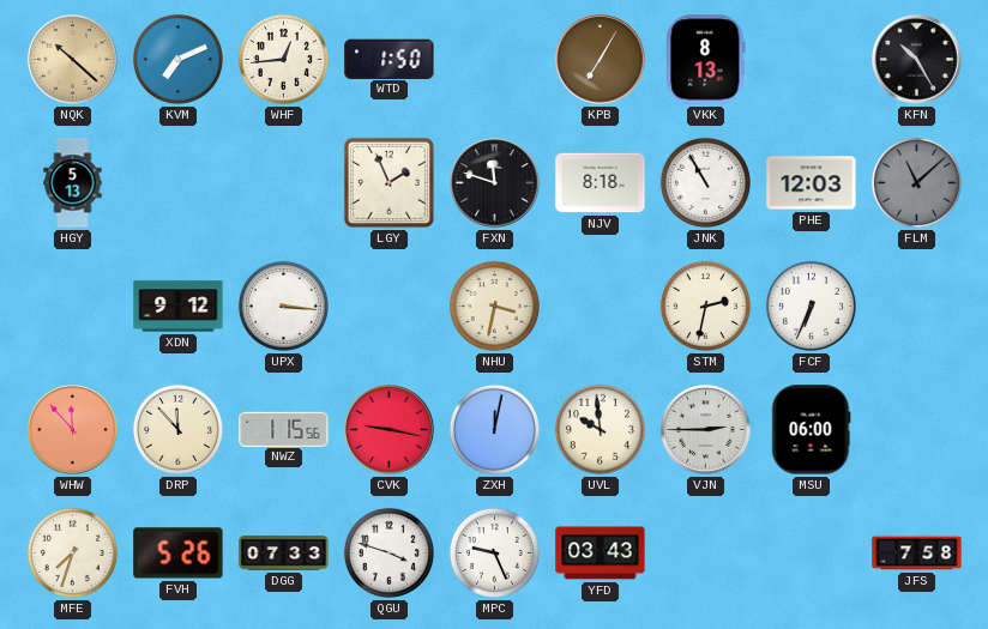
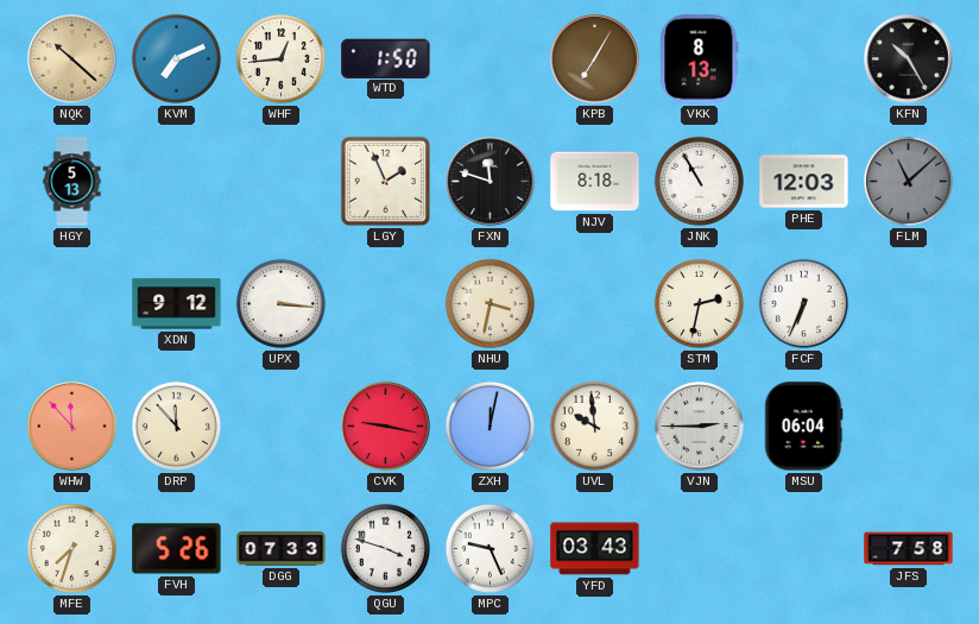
NWZ: 1:15 -> none
MSU: 06:00 -> 06:04
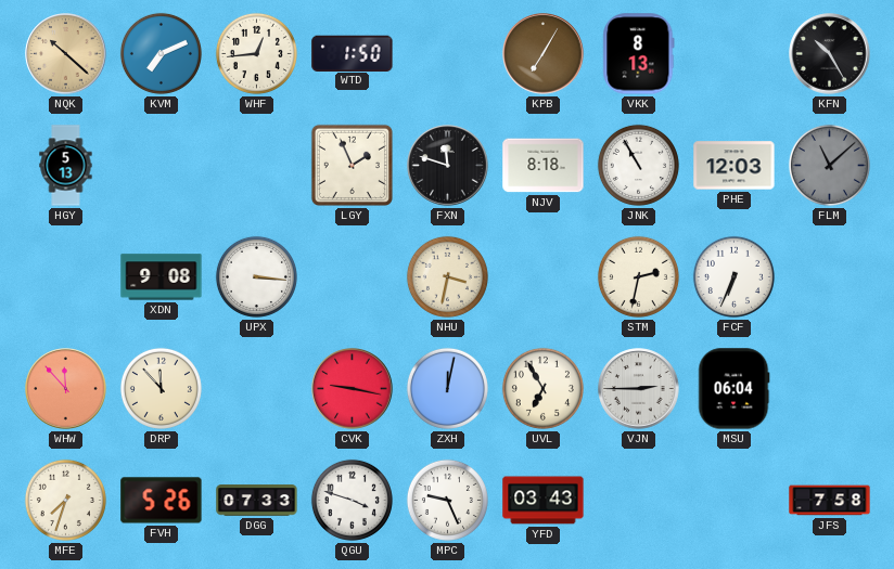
XDN: 9:12 -> 9:08
UVL: 9:59 -> 6:55
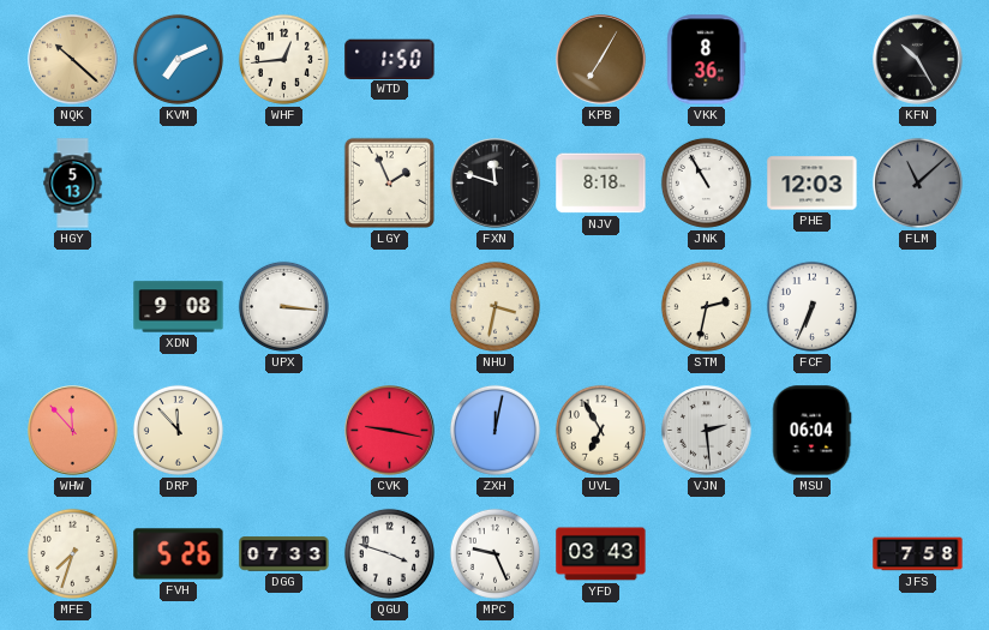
VKK: 8:13 -> 8:36
VJN: 2:45 -> 2:29
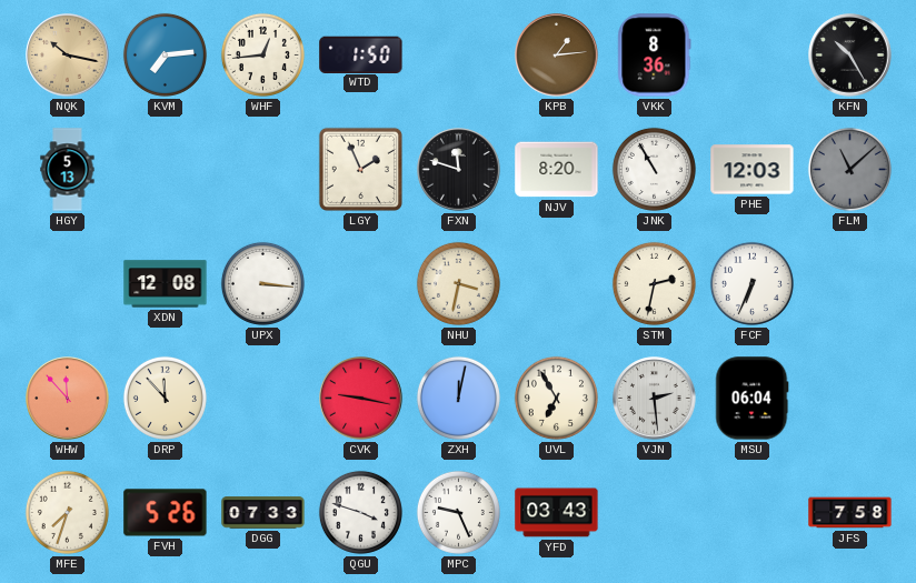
NQK: 10:22 -> 10:17
KVM: 7:11 -> 7:14
KPB: 7:05 -> 1:14
NJV: 8:18 -> 8:20
XDN: 9:08 -> 12:08
